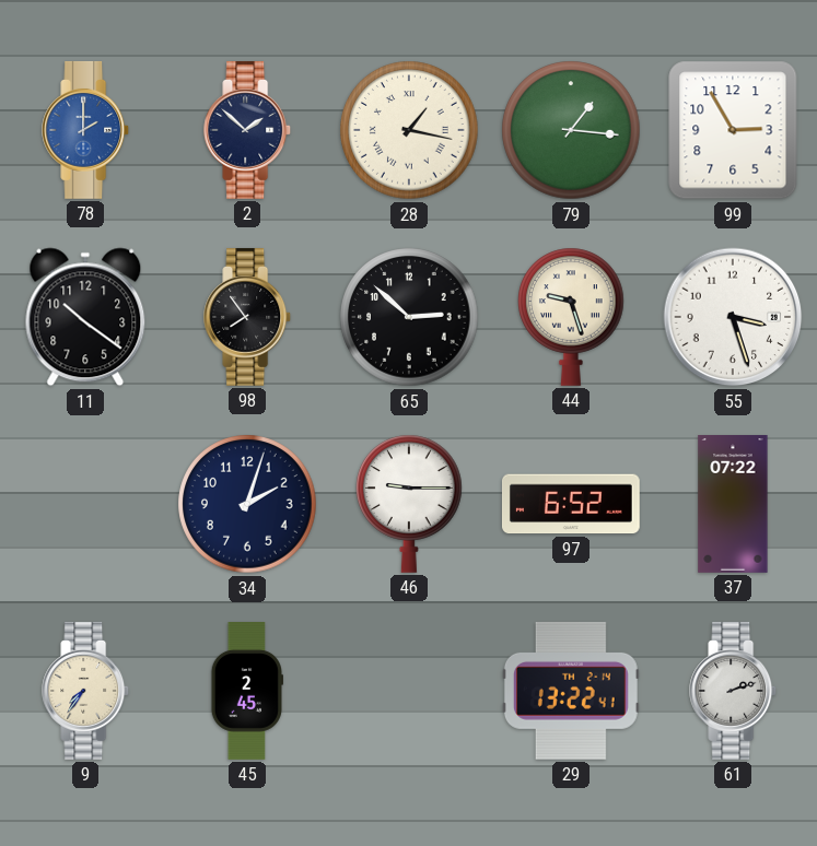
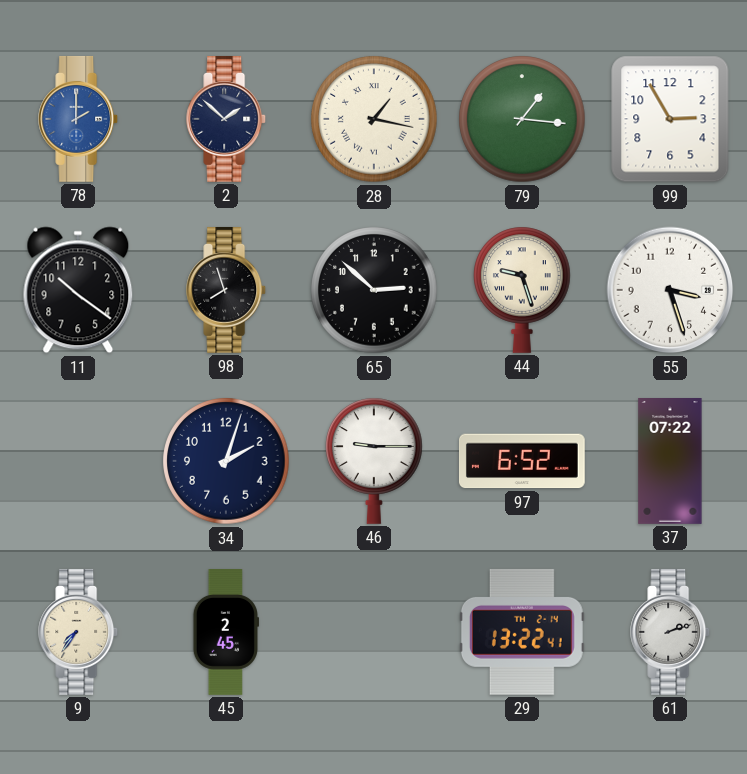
98: 7:54 -> 7:57
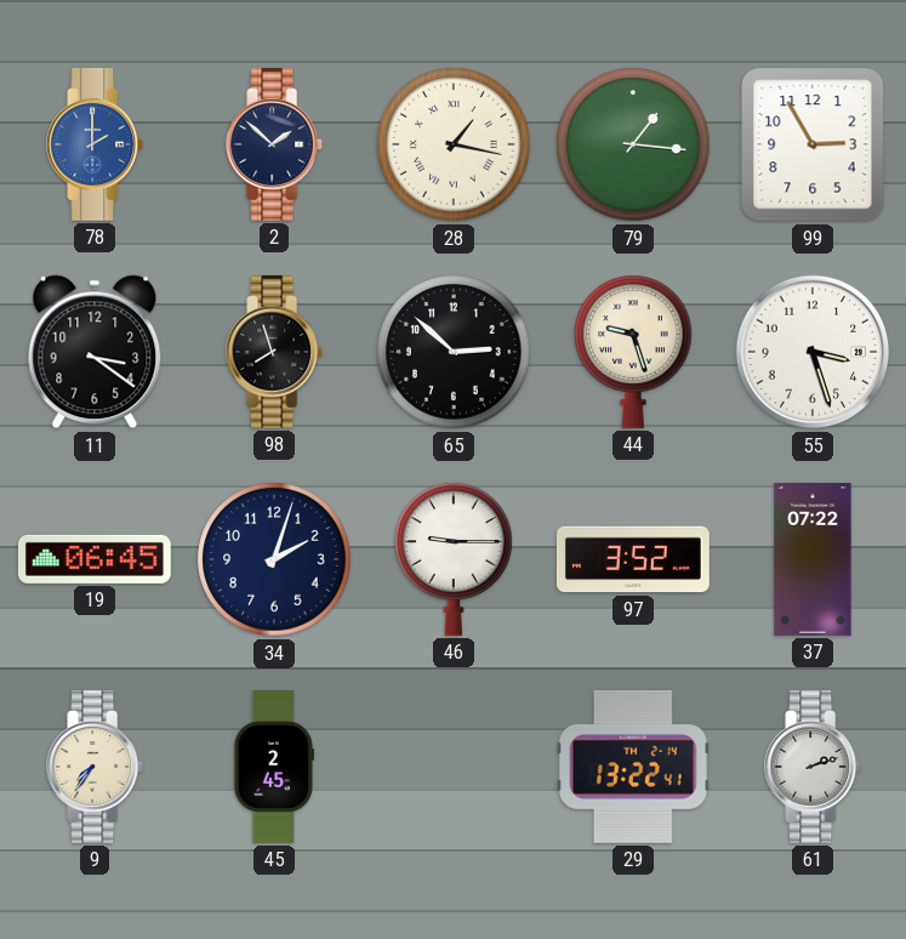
11: 10:21 -> 3:21
19: none -> 06:45
97: 6:52 -> 3:52
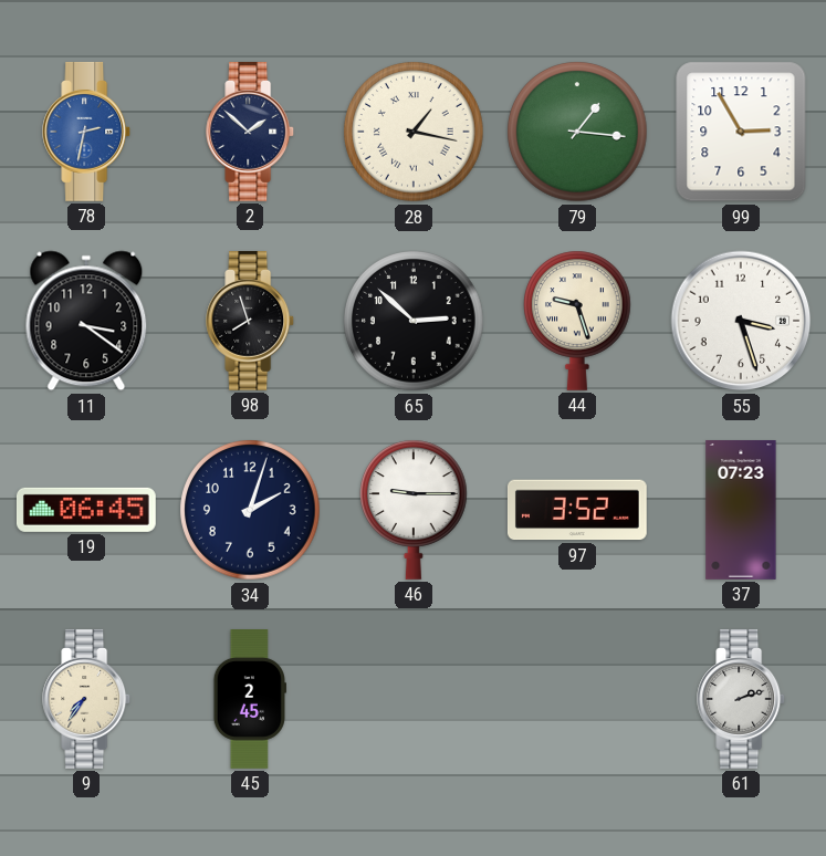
78: 2:00 -> 2:32
37: 07:22 -> 07:23
29: 13:22 -> none
